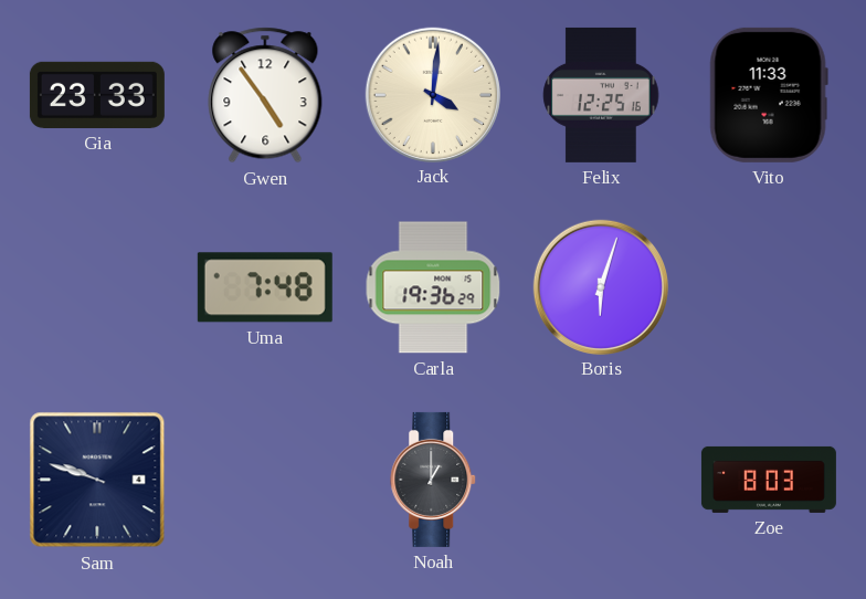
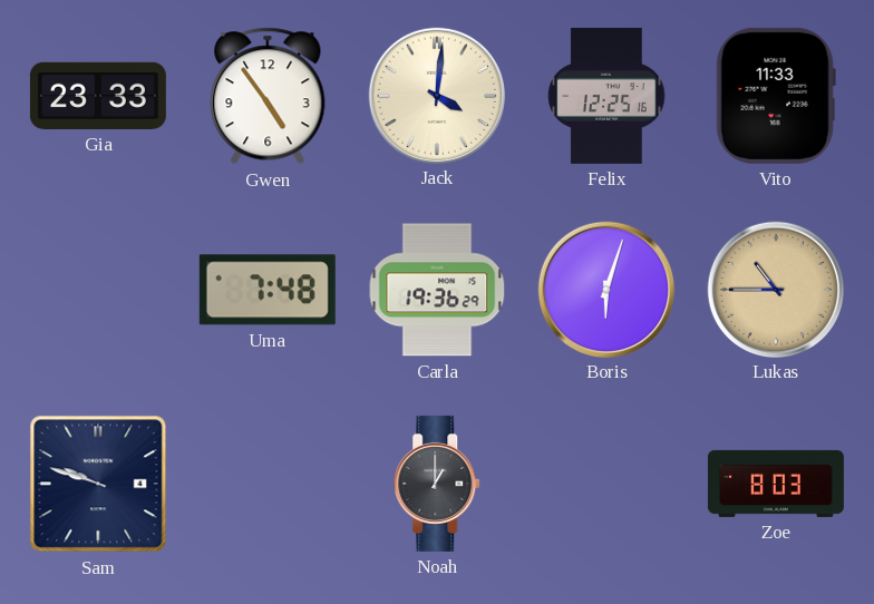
Lukas: none -> 10:45
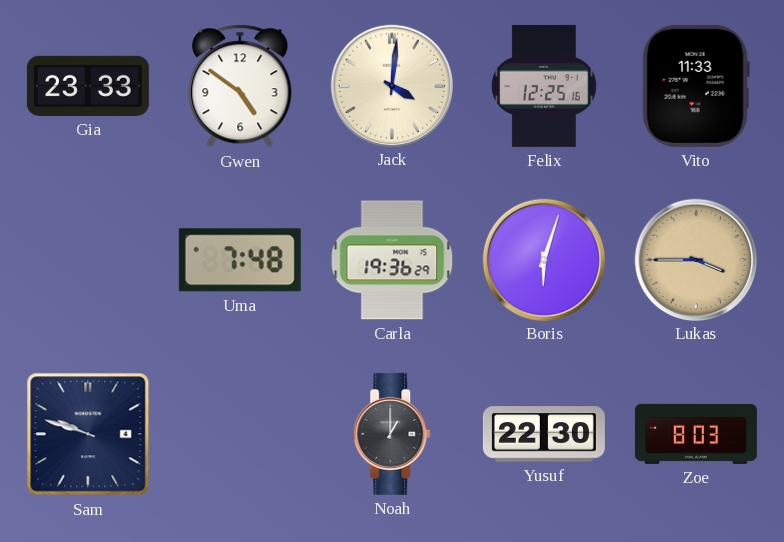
Gwen: 4:54 -> 4:51
Lukas: 10:45 -> 3:45
Yusuf: none -> 22:30
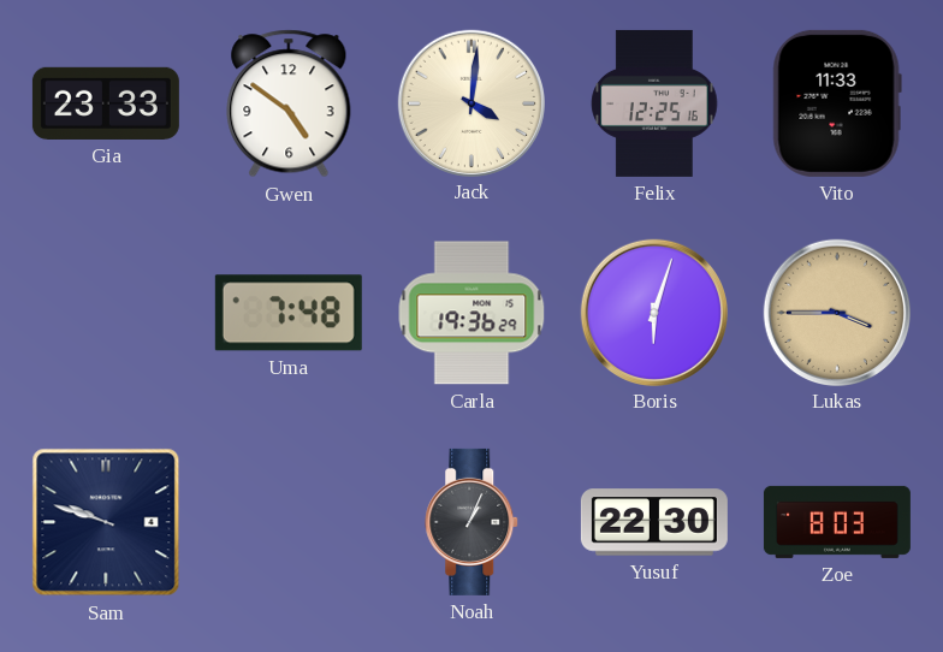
Noah: 1:00 -> 1:04
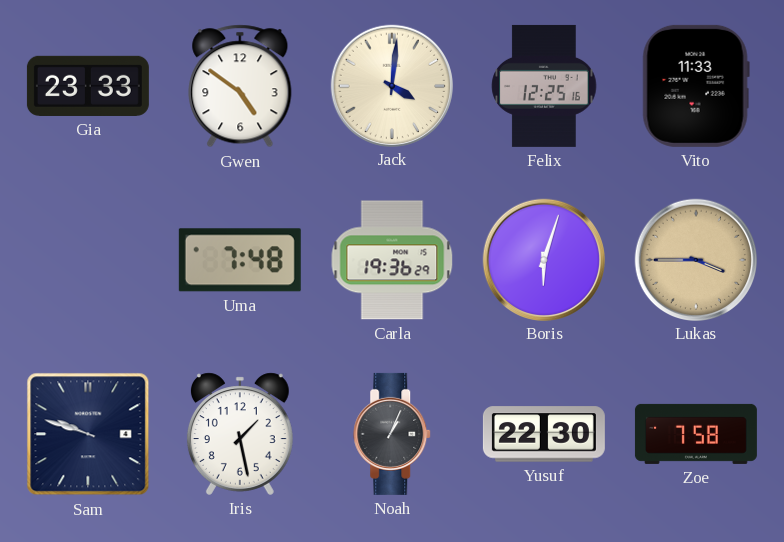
Iris: none -> 1:28
Zoe: 8:03 -> 7:58
